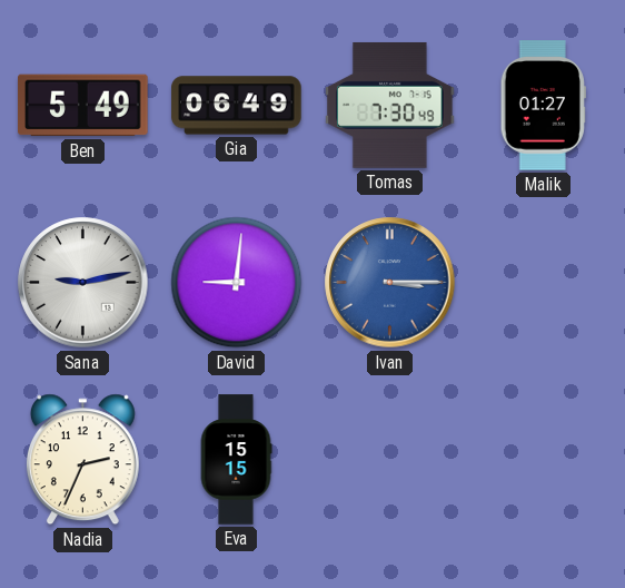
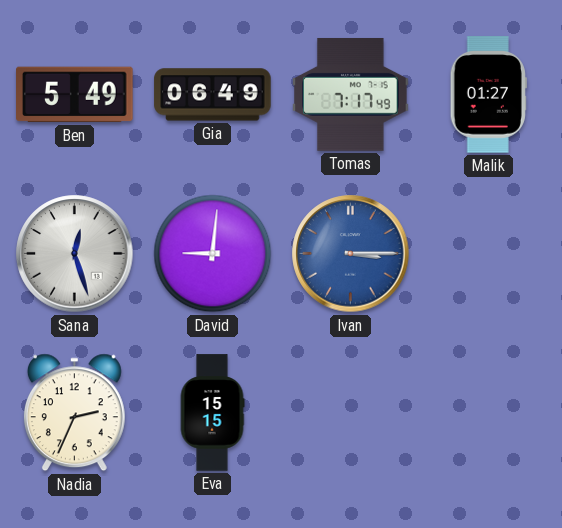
Tomas: 7:30 -> 7:17
Sana: 9:13 -> 12:27
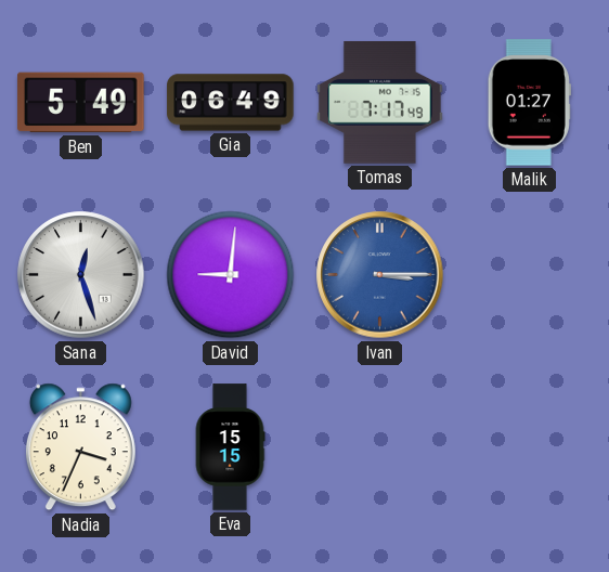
Nadia: 2:34 -> 3:34
